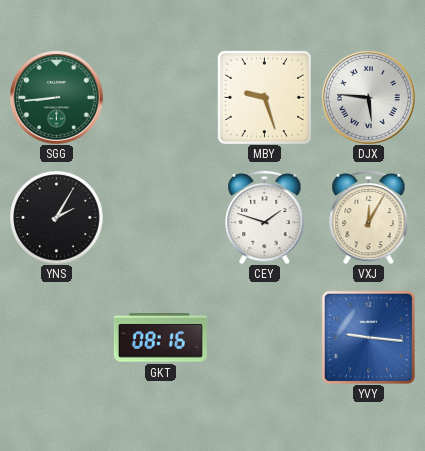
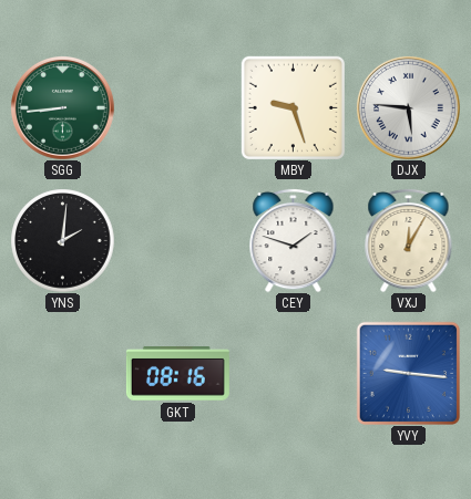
YNS: 2:05 -> 2:01
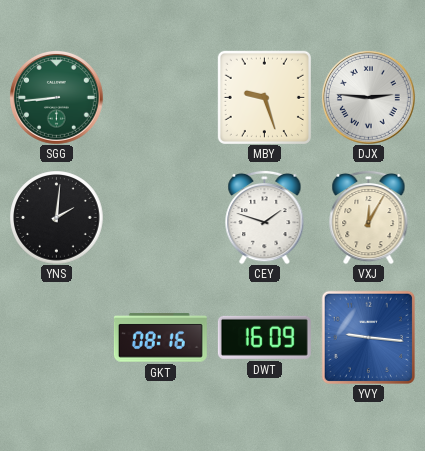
DJX: 5:46 -> 2:46
DWT: none -> 16:09
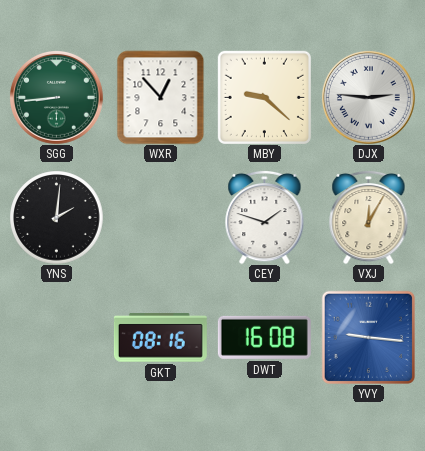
WXR: none -> 12:53
MBY: 9:27 -> 9:22
DWT: 16:09 -> 16:08
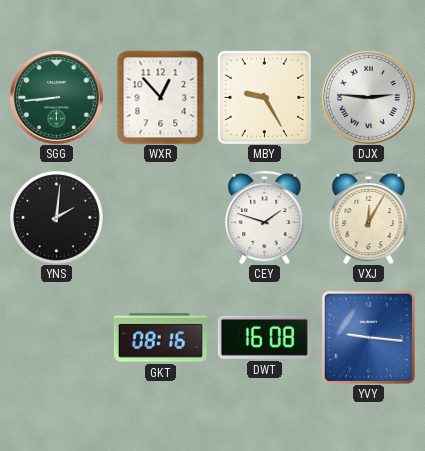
MBY: 9:22 -> 9:25
